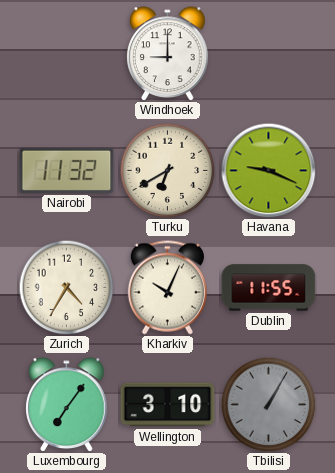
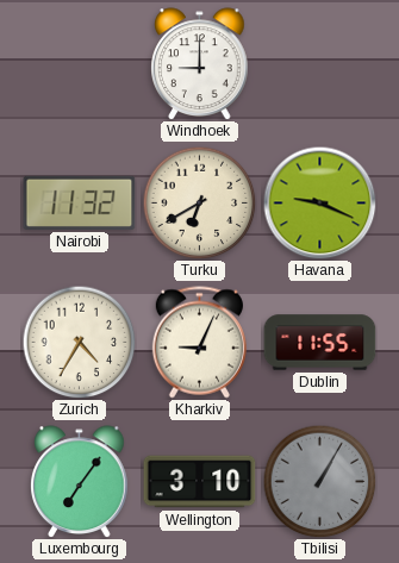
Kharkiv: 10:04 -> 9:04
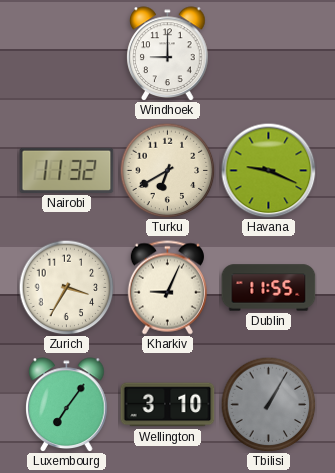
Zurich: 4:35 -> 3:35
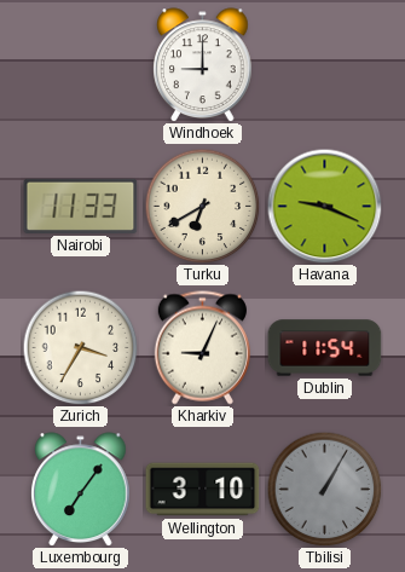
Nairobi: 11:32 -> 11:33
Dublin: 11:55 -> 11:54
